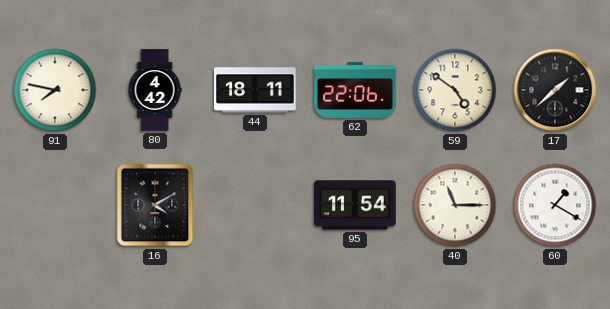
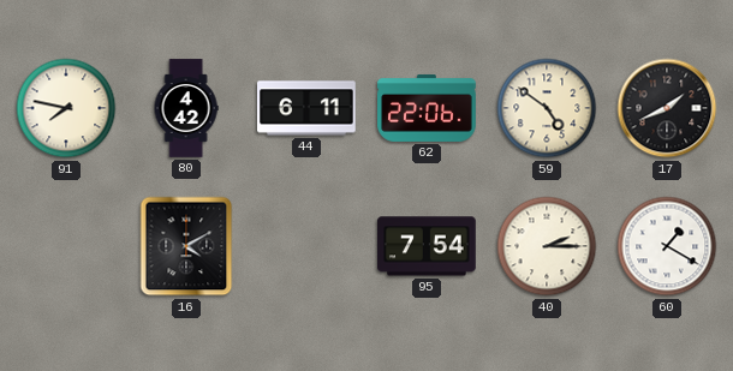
44: 18:11 -> 6:11
17: 1:38 -> 1:41
95: 11:54 -> 7:54
40: 11:15 -> 2:15
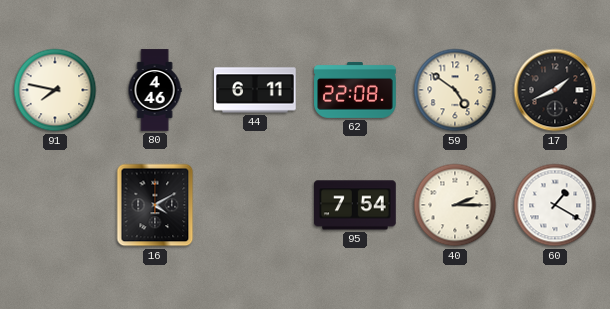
80: 4:42 -> 4:46
62: 22:06 -> 22:08
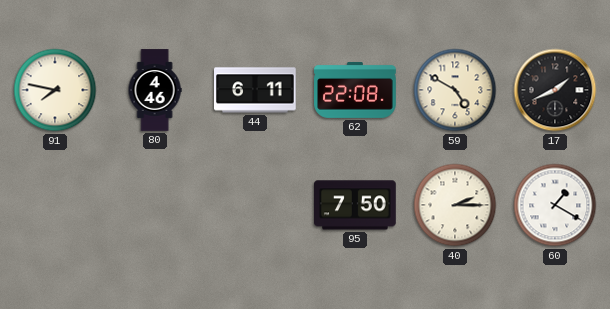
59: 4:51 -> 4:50
16: 4:10 -> none
95: 7:54 -> 7:50
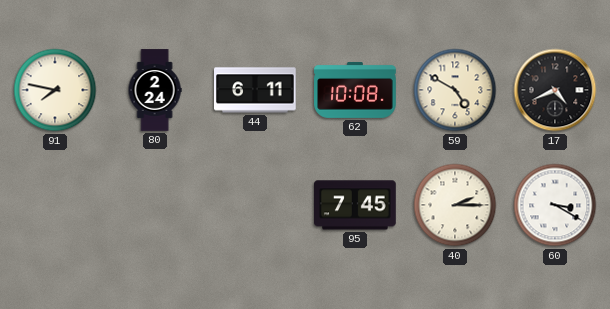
80: 4:46 -> 2:24
62: 22:08 -> 10:08
17: 1:41 -> 4:41
95: 7:50 -> 7:45
60: 1:20 -> 3:20
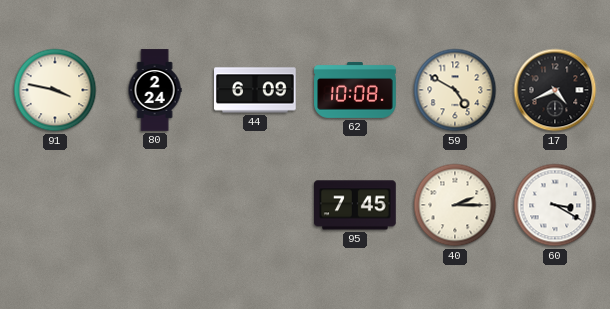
91: 7:47 -> 3:47
44: 6:11 -> 6:09
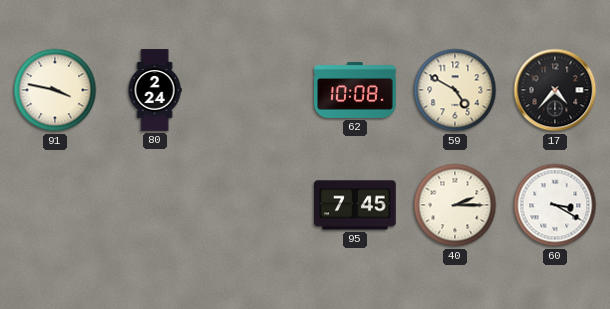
44: 6:09 -> none
17: 4:41 -> 4:37
